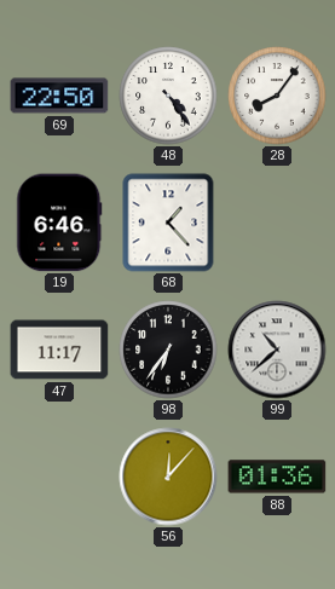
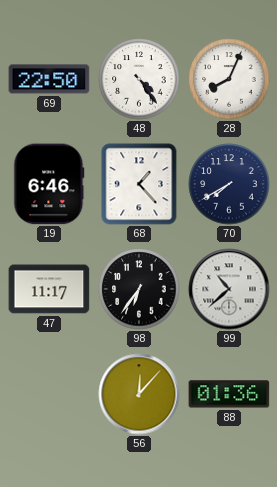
28: 8:06 -> 8:04
70: none -> 7:40
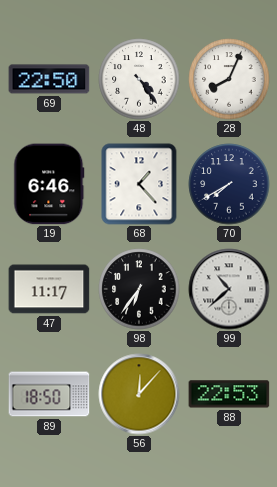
89: none -> 18:50
88: 01:36 -> 22:53
